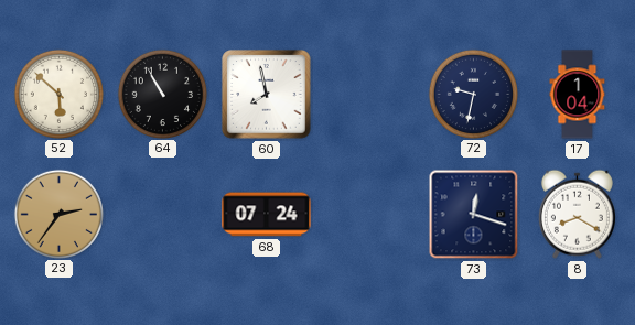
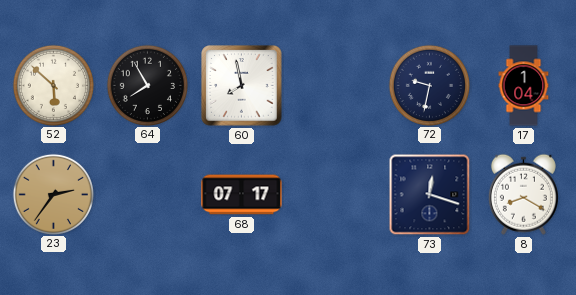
64: 10:55 -> 7:55
68: 07:24 -> 07:17
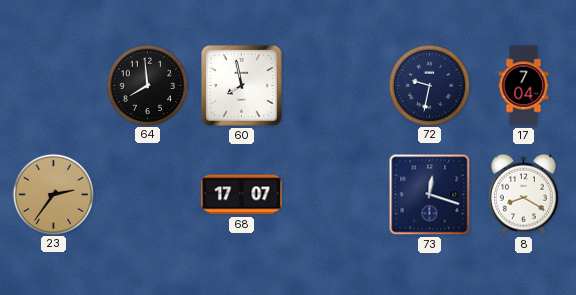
52: 5:52 -> none
64: 7:55 -> 7:59
17: 1:04 -> 7:04
68: 07:17 -> 17:07
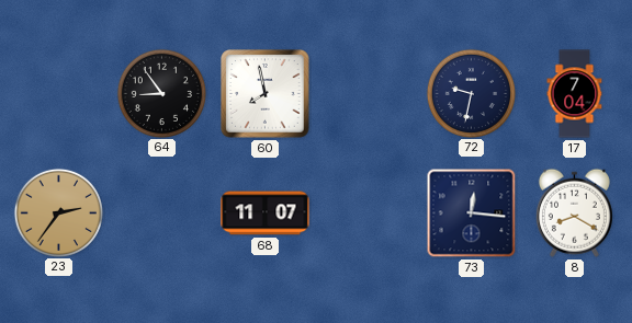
64: 7:59 -> 8:54
68: 17:07 -> 11:07
73: 12:18 -> 12:16
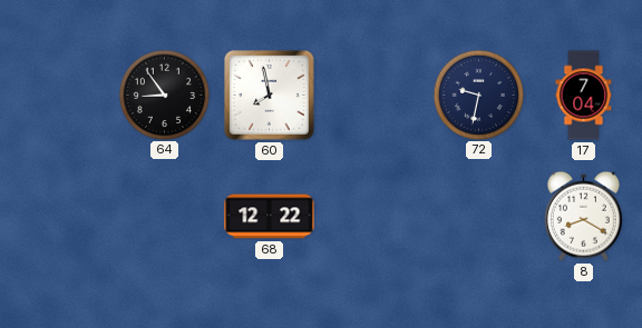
23: 2:36 -> none
68: 11:07 -> 12:22
73: 12:16 -> none
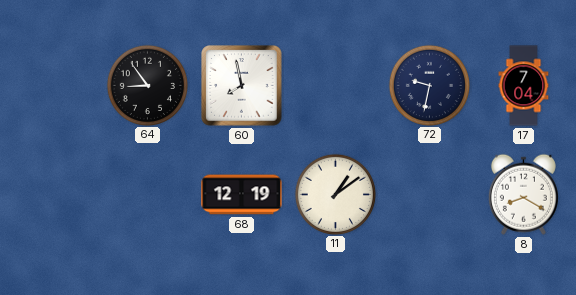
68: 12:22 -> 12:19
11: none -> 1:09
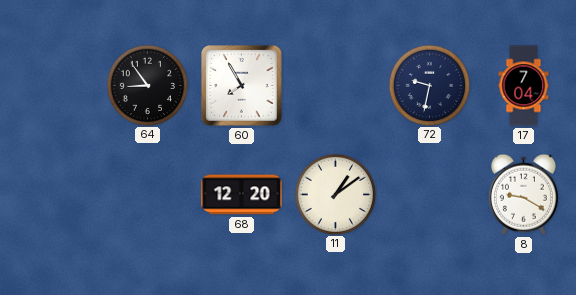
60: 7:58 -> 7:55
68: 12:19 -> 12:20
8: 8:20 -> 9:20
